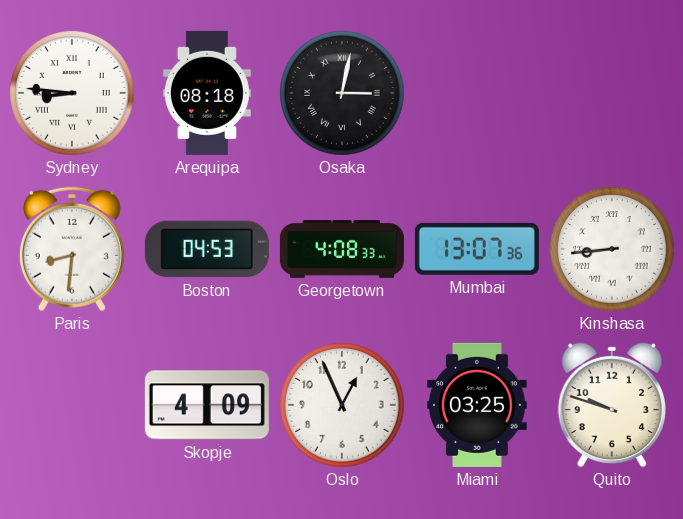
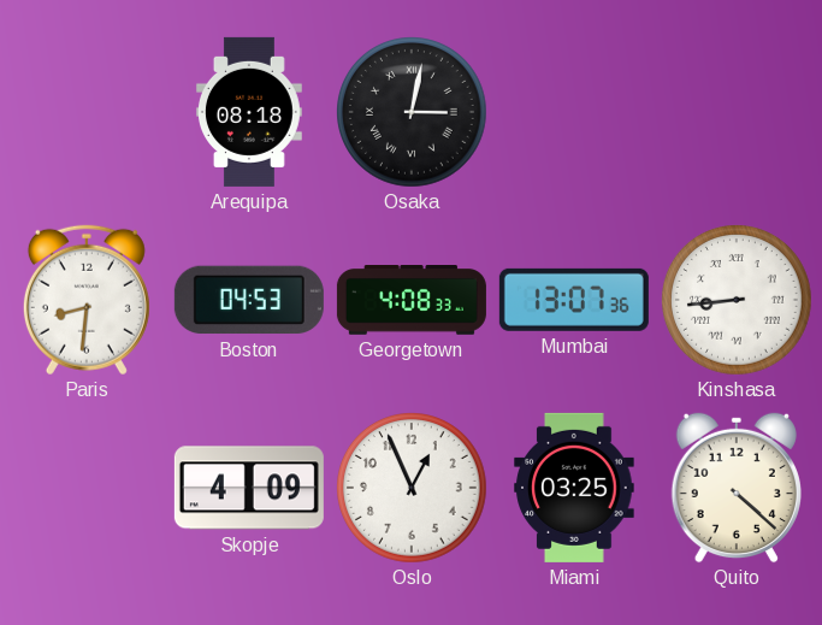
Sydney: 8:46 -> none
Quito: 9:48 -> 4:22
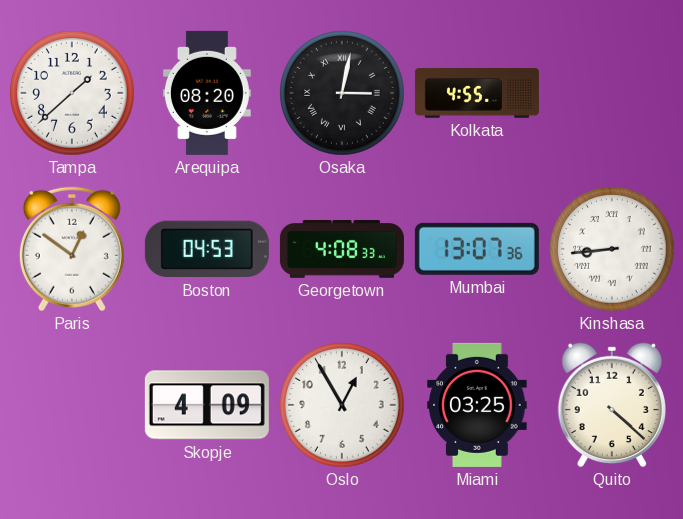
Tampa: none -> 1:38
Arequipa: 08:18 -> 08:20
Kolkata: none -> 4:55
Paris: 8:31 -> 12:51
Oslo: 12:56 -> 12:55
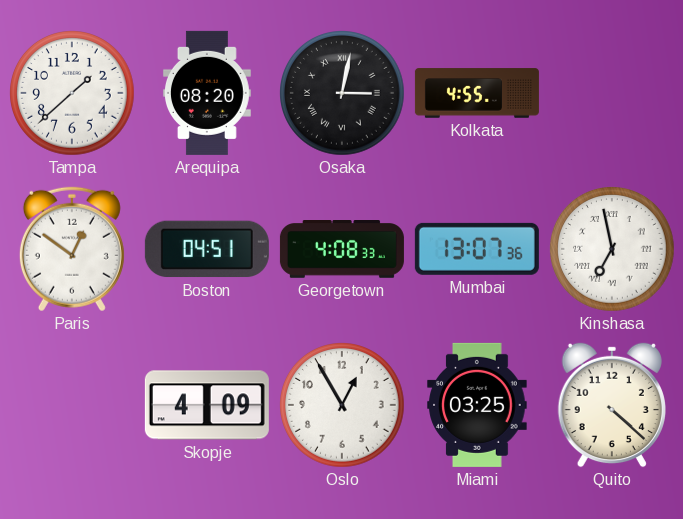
Boston: 04:53 -> 04:51
Kinshasa: 8:44 -> 6:58
